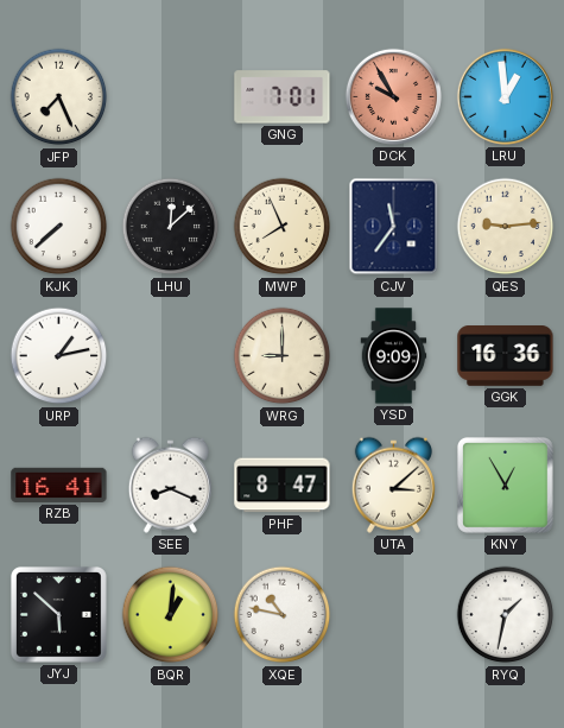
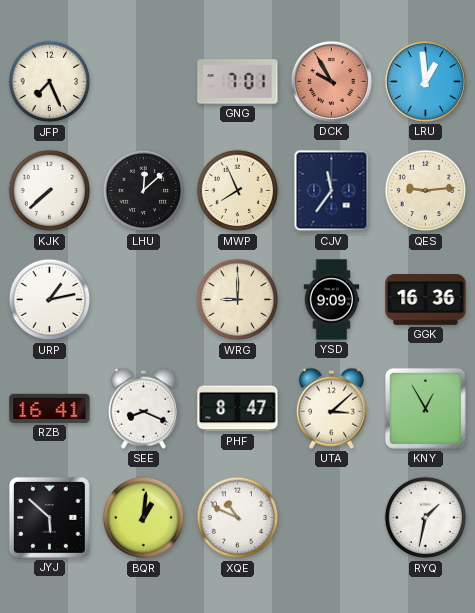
XQE: 10:47 -> 10:49
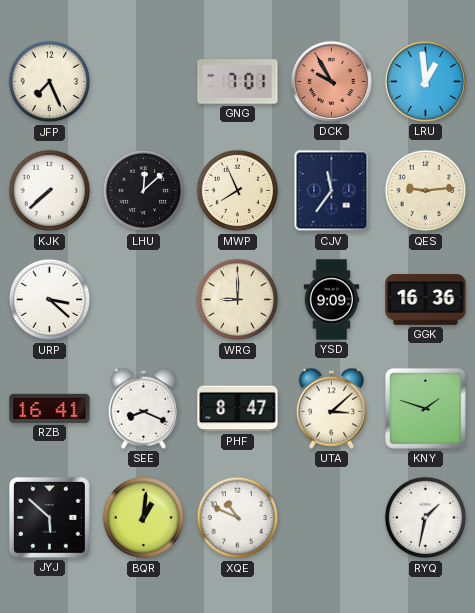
URP: 1:13 -> 3:22
KNY: 12:55 -> 1:48
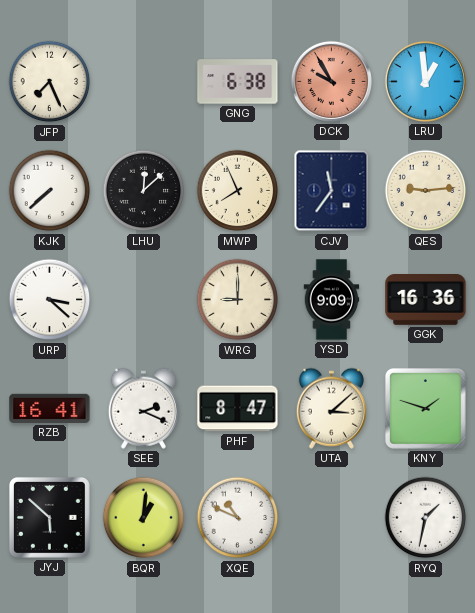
GNG: 7:01 -> 6:38
SEE: 8:19 -> 2:19
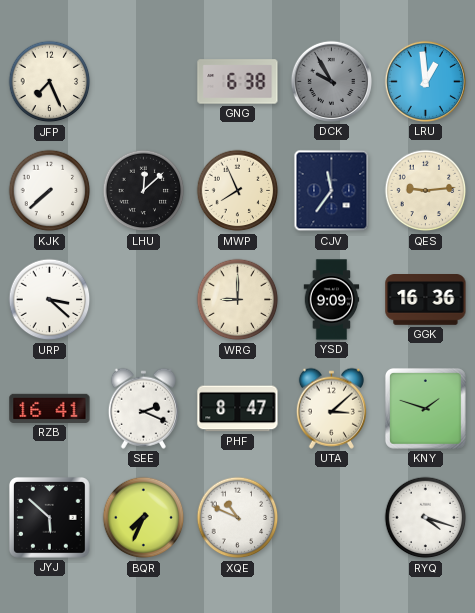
DCK dial: salmon -> grey
BQR: 1:01 -> 7:34
RYQ: 1:32 -> 4:18
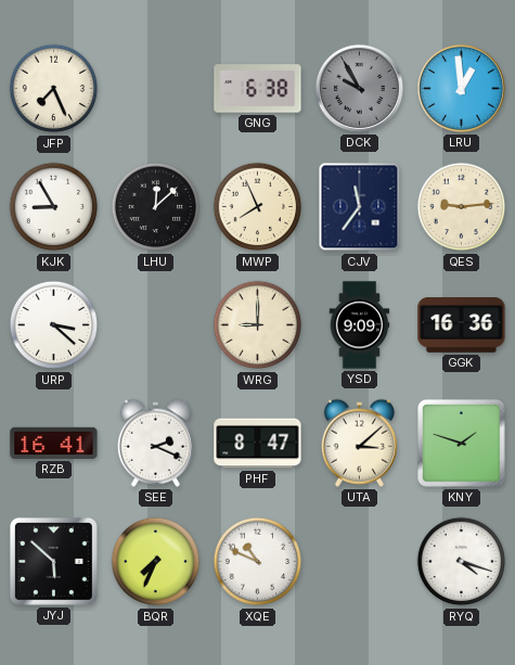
KJK: 7:38 -> 8:55
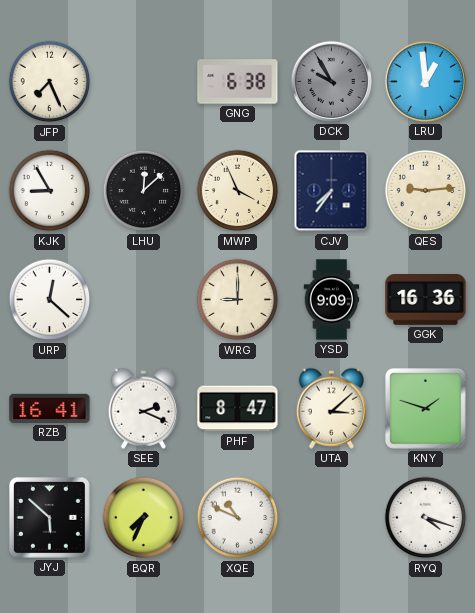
MWP: 7:56 -> 3:56
CJV: 11:36 -> 7:36
URP: 3:22 -> 12:22
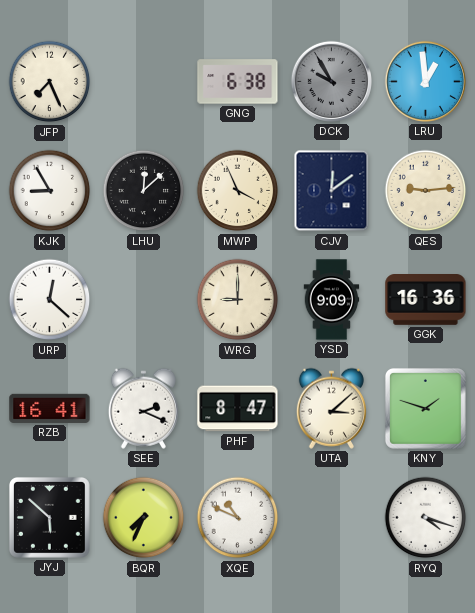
CJV: 7:36 -> 12:09
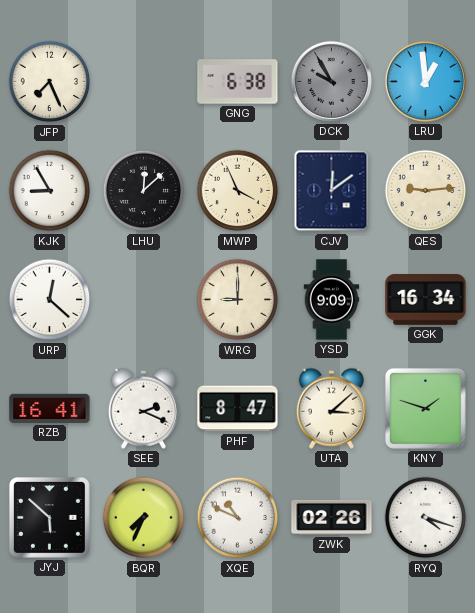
GGK: 16:36 -> 16:34
ZWK: none -> 02:26
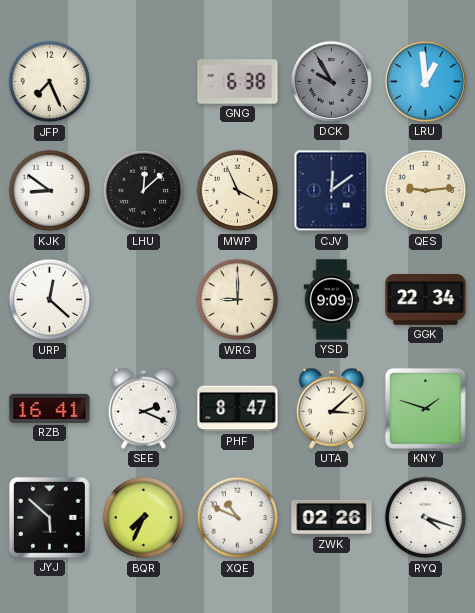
KJK: 8:55 -> 8:51
GGK: 16:34 -> 22:34
